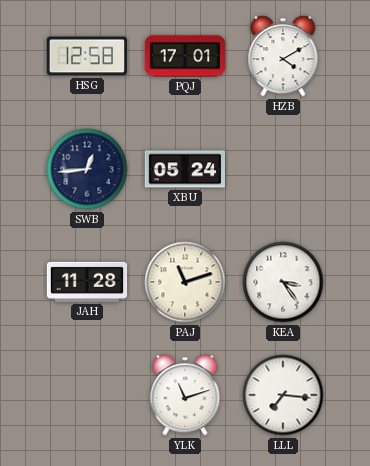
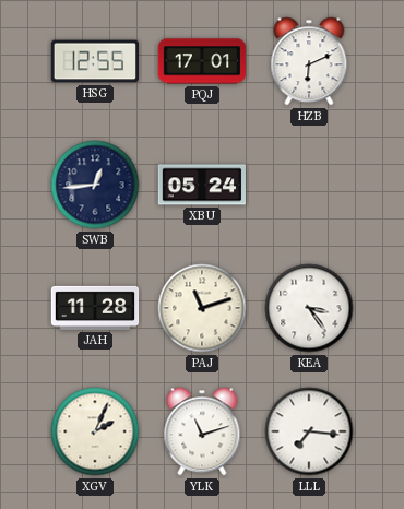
HSG: 12:58 -> 12:55
HZB: 4:10 -> 6:11
XGV: none -> 2:04
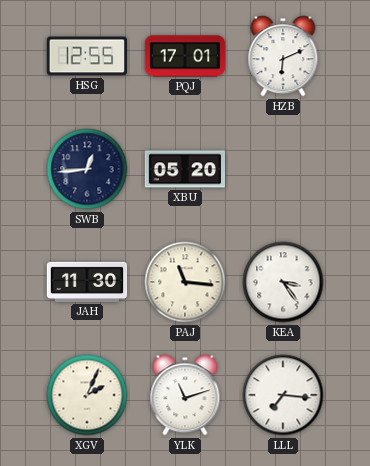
XBU: 05:24 -> 05:20
JAH: 11:28 -> 11:30
PAJ: 11:12 -> 11:16
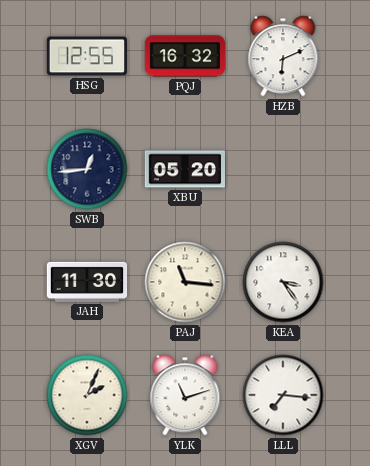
PQJ: 17:01 -> 16:32
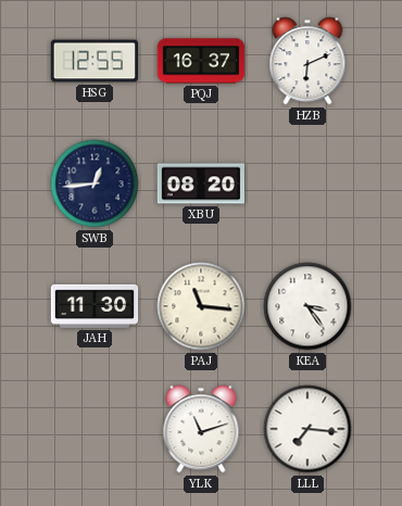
PQJ: 16:32 -> 16:37
XBU: 05:20 -> 08:20
XGV: 2:04 -> none
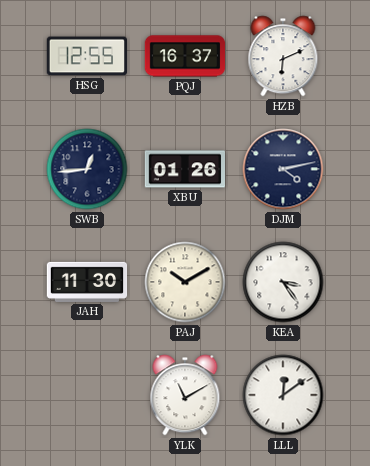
XBU: 08:20 -> 01:26
DJM: none -> 4:13
PAJ: 11:16 -> 10:10
YLK: 11:12 -> 11:10
LLL: 7:16 -> 12:09
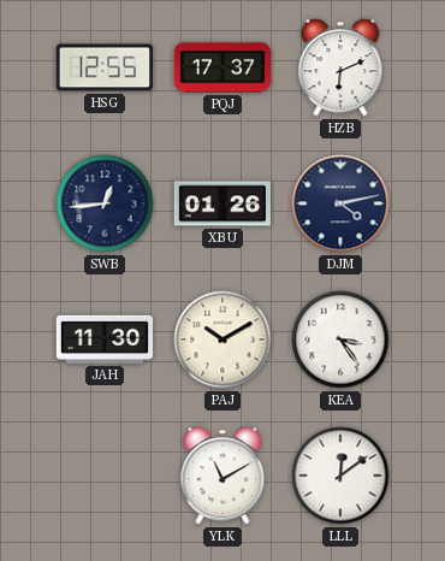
PQJ: 16:37 -> 17:37
